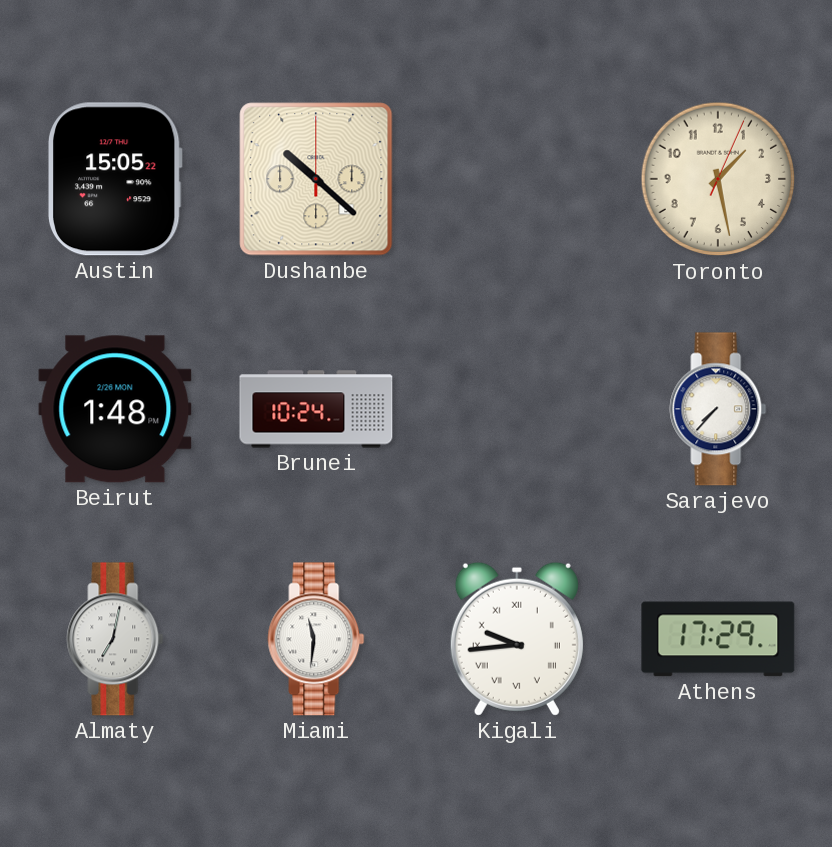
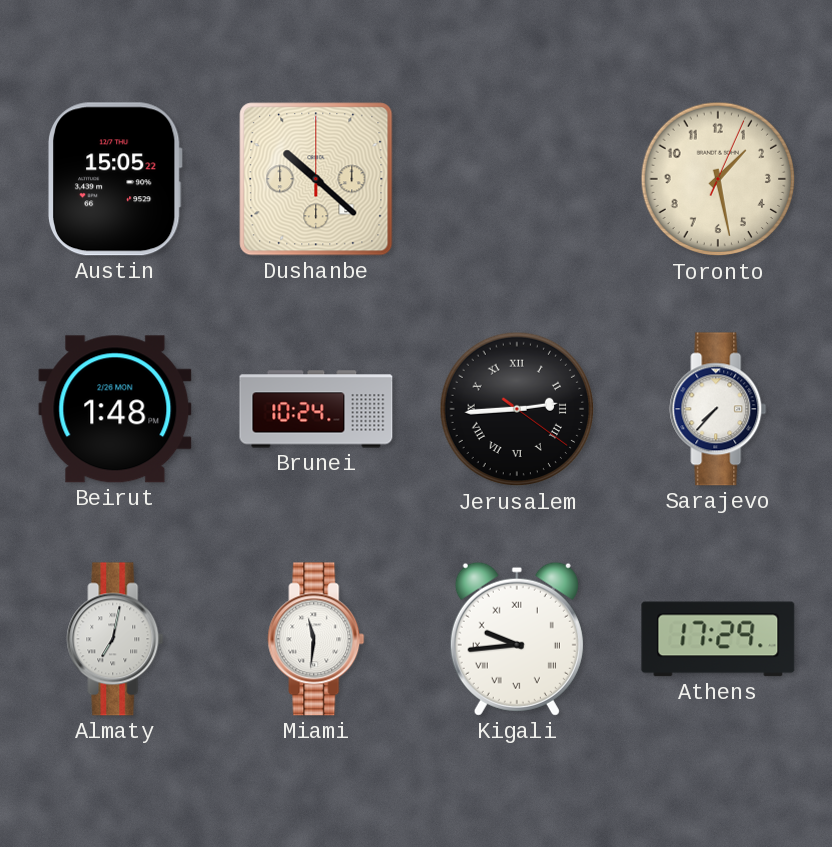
Jerusalem: none -> 2:44
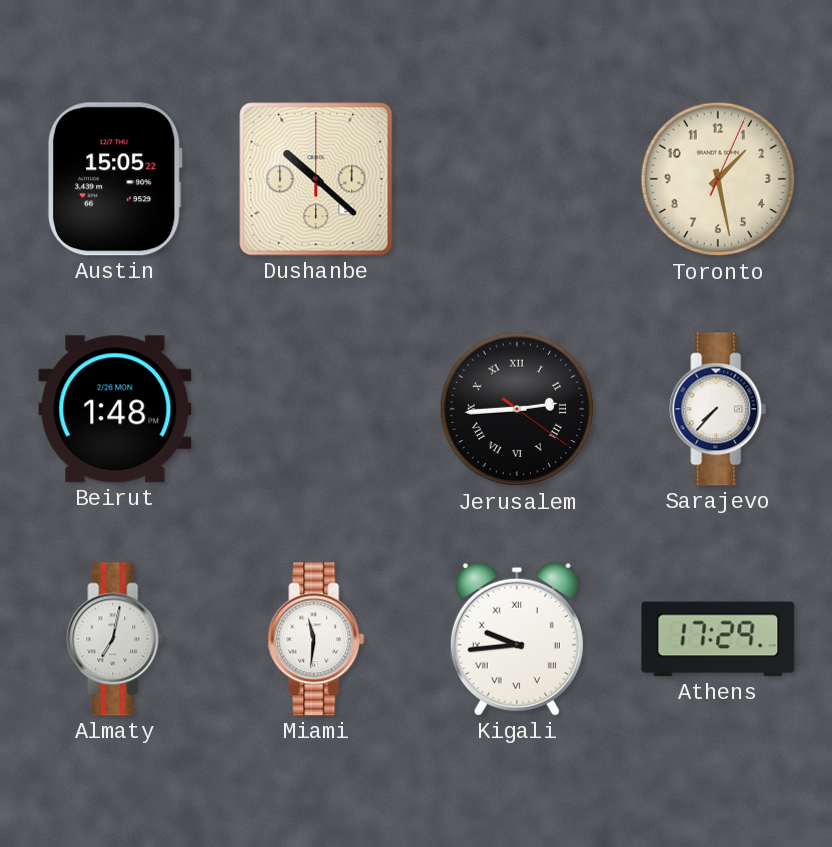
Brunei: 10:24 -> none
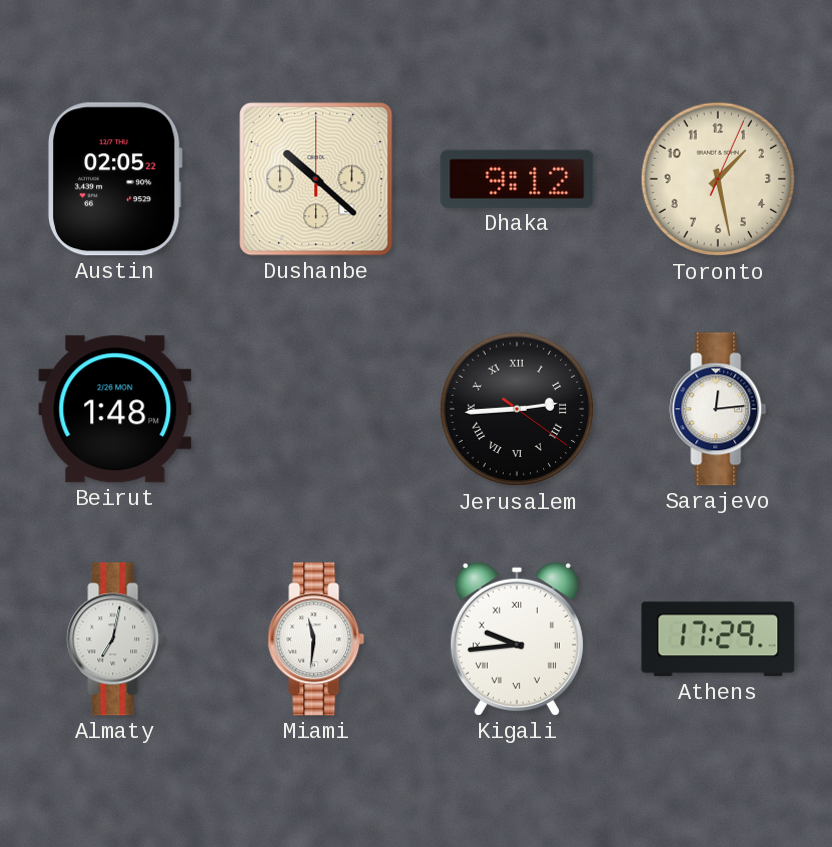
Austin: 15:05 -> 02:05
Dhaka: none -> 9:12
Sarajevo: 7:37 -> 12:14
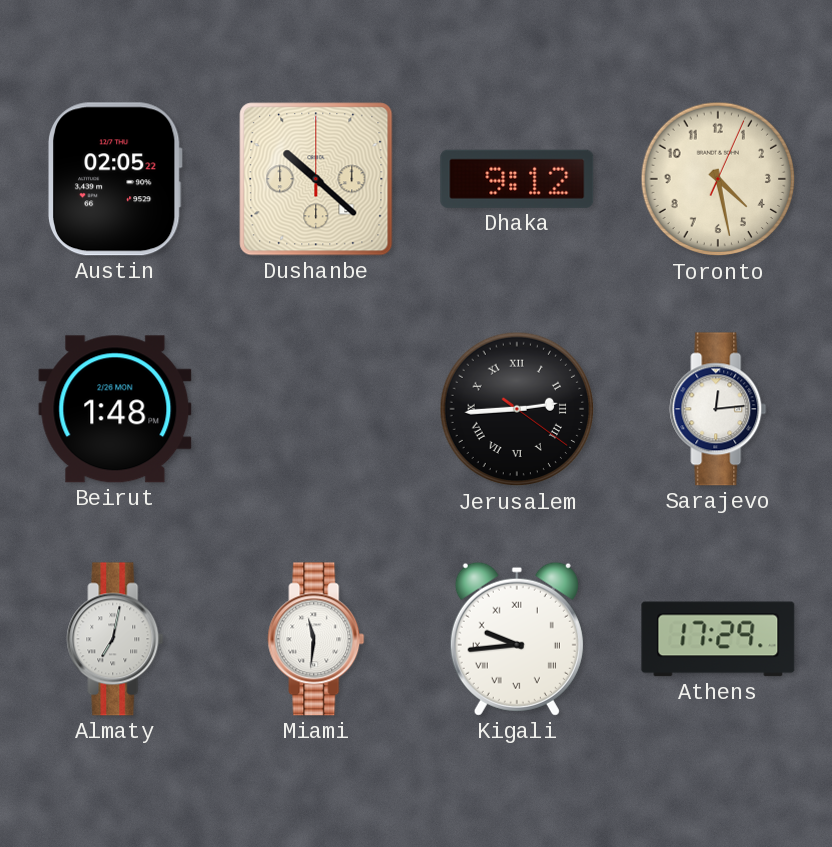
Toronto: 1:28 -> 4:28
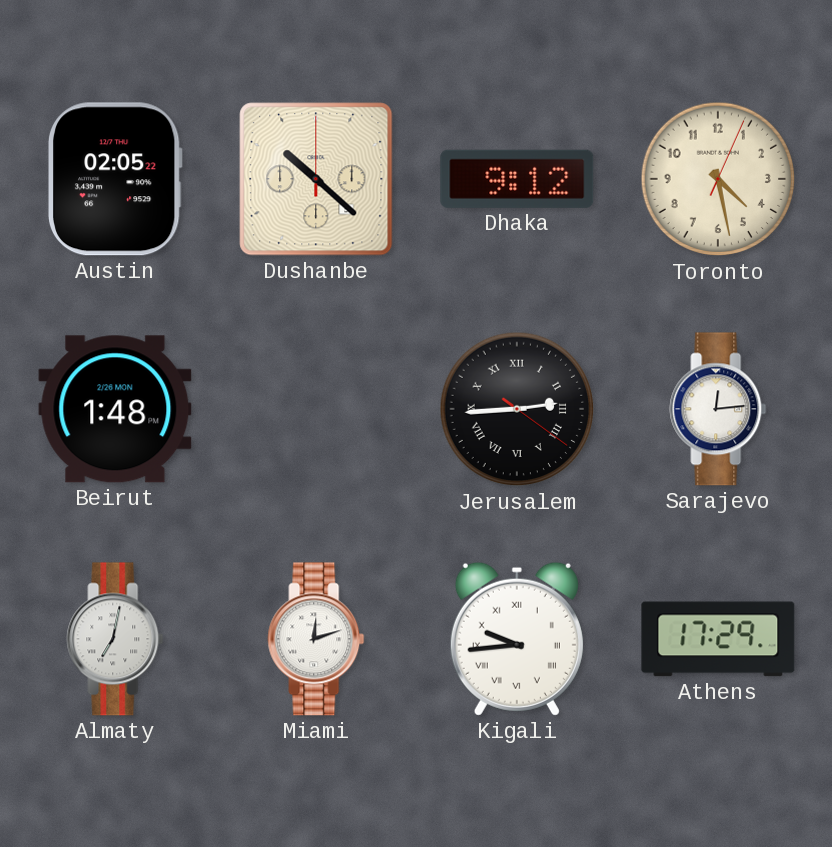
Miami: 11:31 -> 12:12
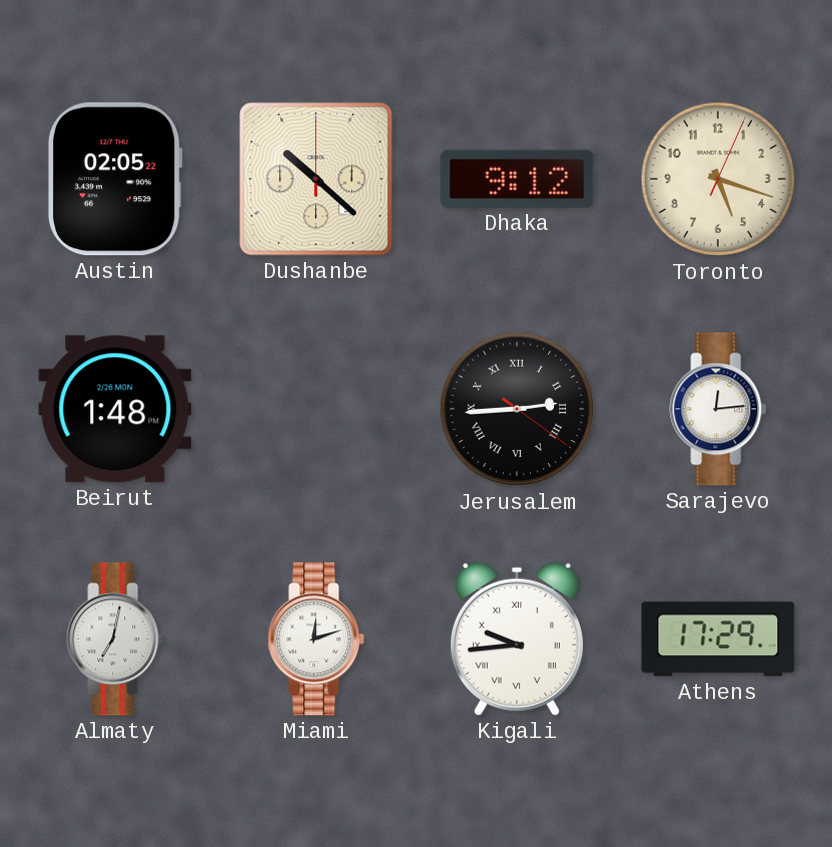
Toronto: 4:28 -> 5:18
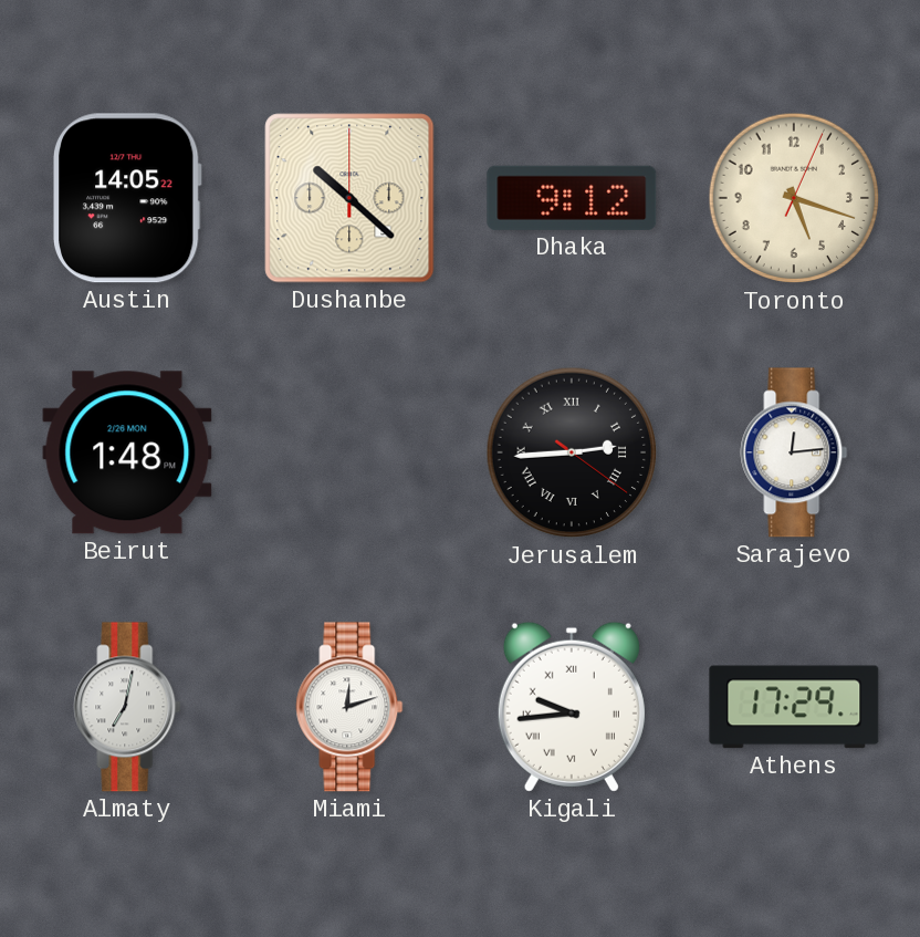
Austin: 02:05 -> 14:05
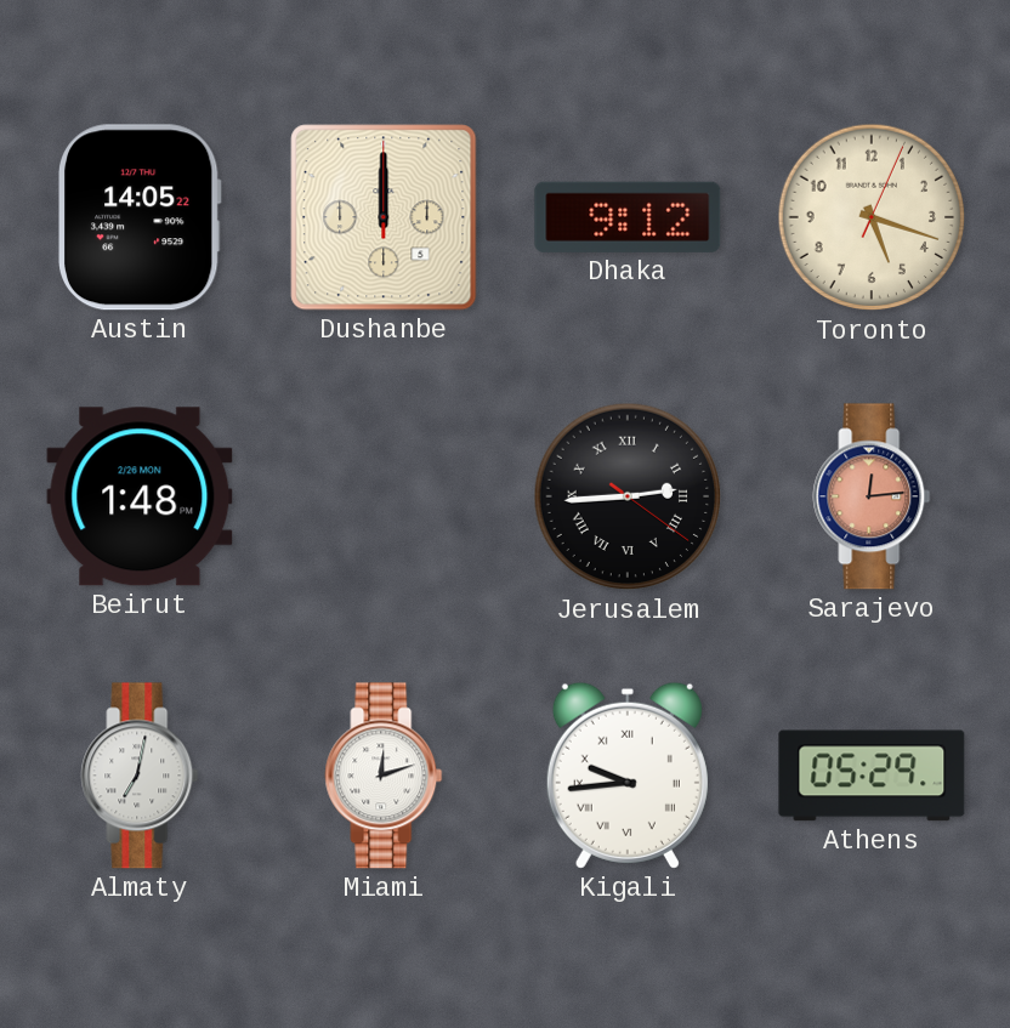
Dushanbe: 10:22 -> 12:00
Sarajevo dial: white -> salmon
Athens: 17:29 -> 05:29
